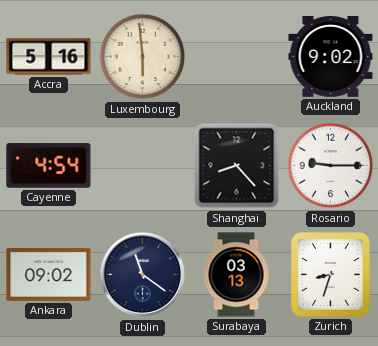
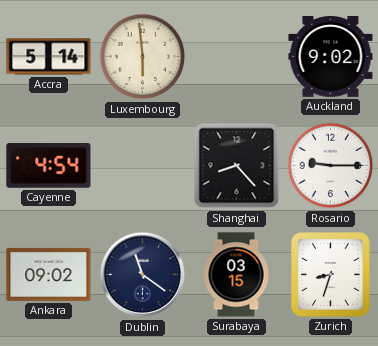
Accra: 5:16 -> 5:14
Surabaya: 03:13 -> 03:15
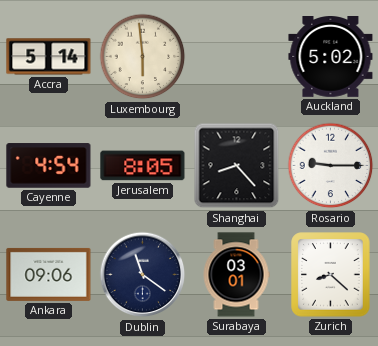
Auckland: 9:02 -> 5:02
Jerusalem: none -> 8:05
Ankara: 09:02 -> 09:06
Surabaya: 03:15 -> 03:01
Zurich: 8:33 -> 8:22
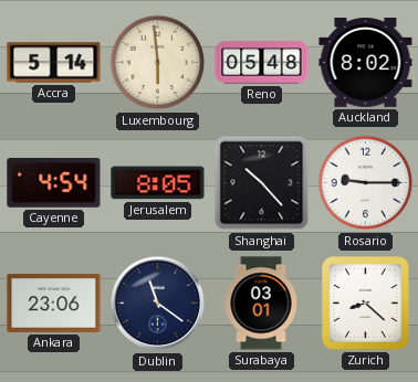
Reno: none -> 05:48
Auckland: 5:02 -> 8:02
Shanghai: 8:23 -> 10:23
Ankara: 09:06 -> 23:06
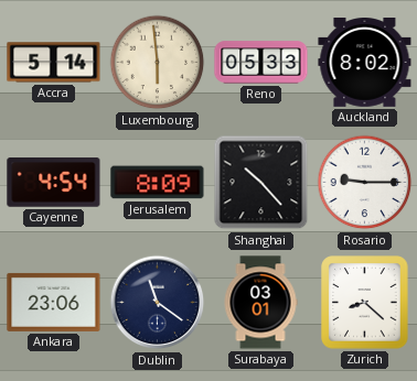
Reno: 05:48 -> 05:33
Jerusalem: 8:05 -> 8:09
